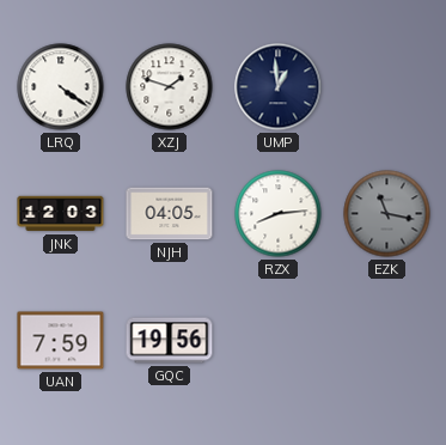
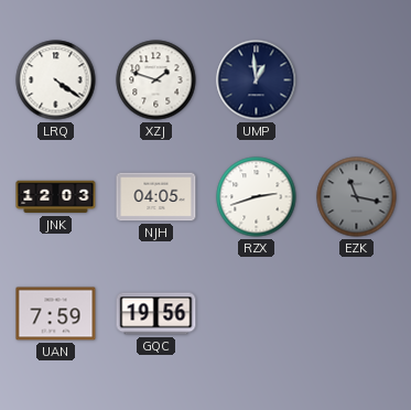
RZX: 8:14 -> 2:42
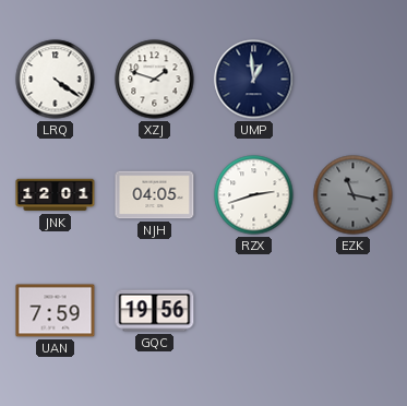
JNK: 12:03 -> 12:01
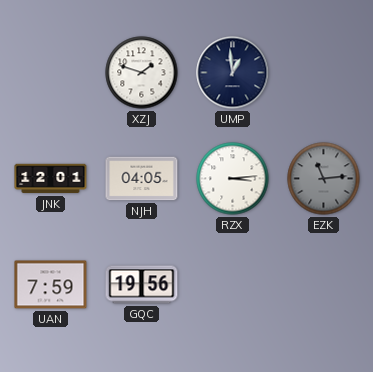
LRQ: 4:21 -> none
RZX: 2:42 -> 3:14
EZK: 11:17 -> 11:14
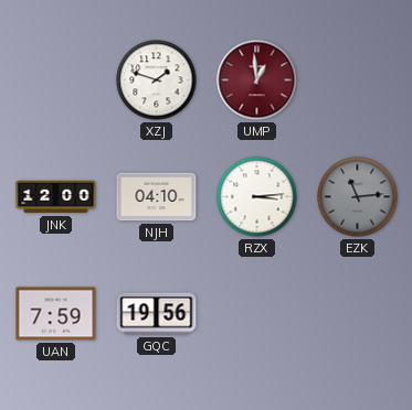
UMP dial: navy -> burgundy
JNK: 12:01 -> 12:00
NJH: 04:05 -> 04:10
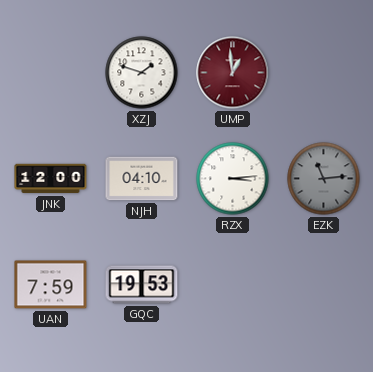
GQC: 19:56 -> 19:53
